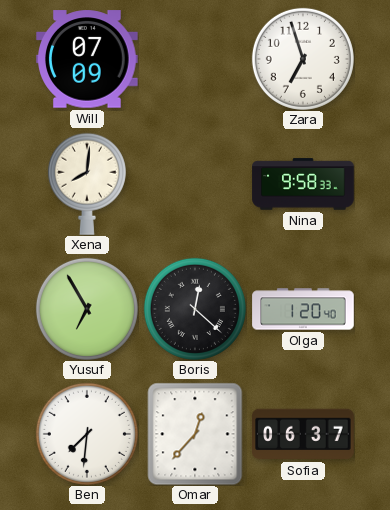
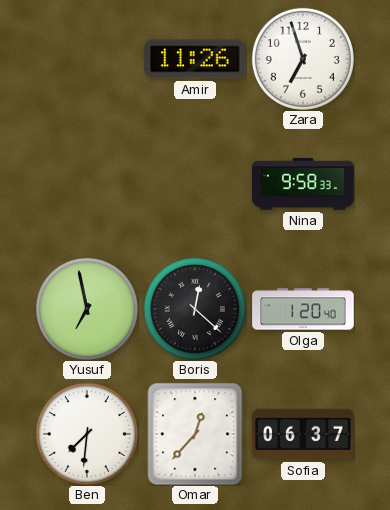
Will: 07:09 -> none
Amir: none -> 11:26
Xena: 8:01 -> none
Yusuf: 6:55 -> 6:58
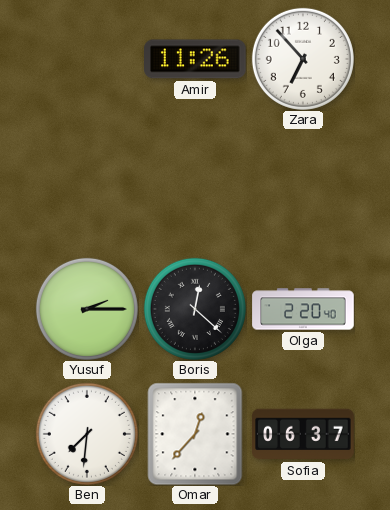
Zara: 6:57 -> 6:53
Nina: 9:58 -> none
Yusuf: 6:58 -> 2:15
Olga: 1:20 -> 2:20
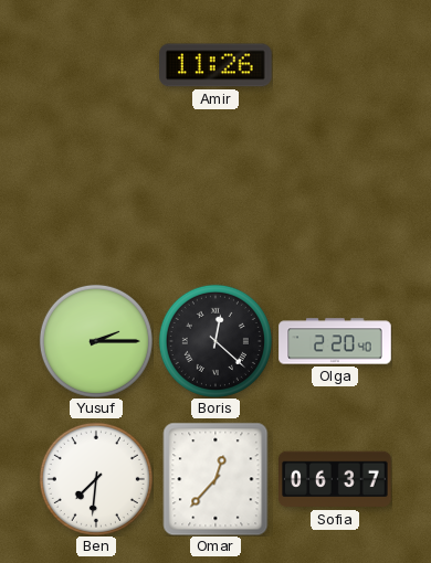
Zara: 6:53 -> none
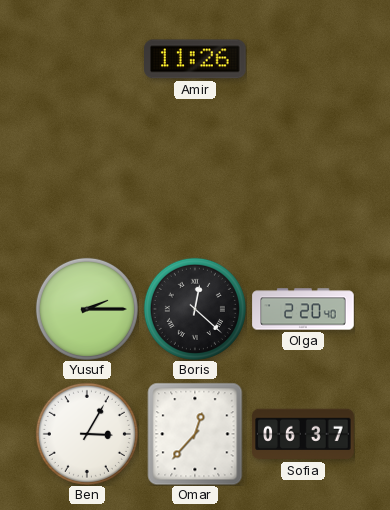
Ben: 7:31 -> 3:05
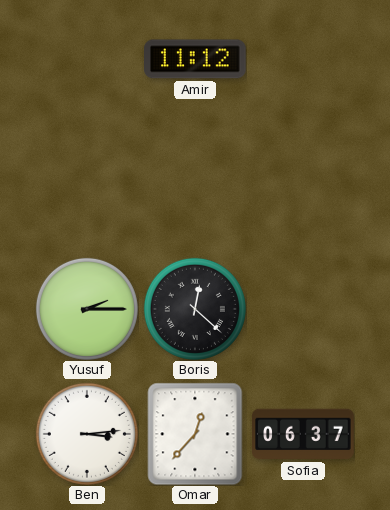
Amir: 11:26 -> 11:12
Olga: 2:20 -> none
Ben: 3:05 -> 3:14
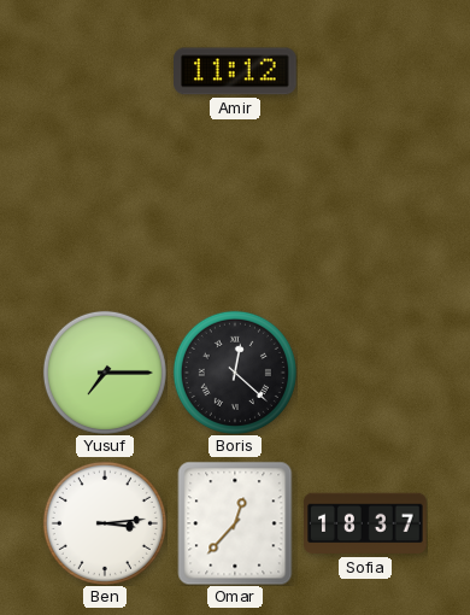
Yusuf: 2:15 -> 7:15
Sofia: 06:37 -> 18:37
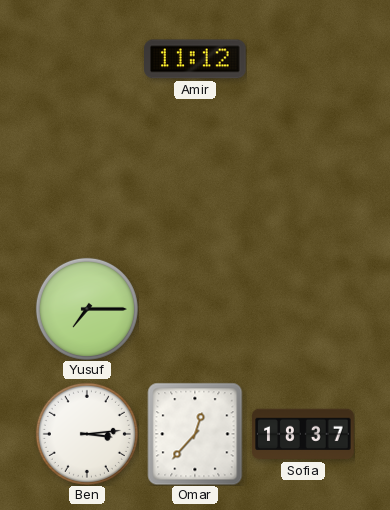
Boris: 12:22 -> none
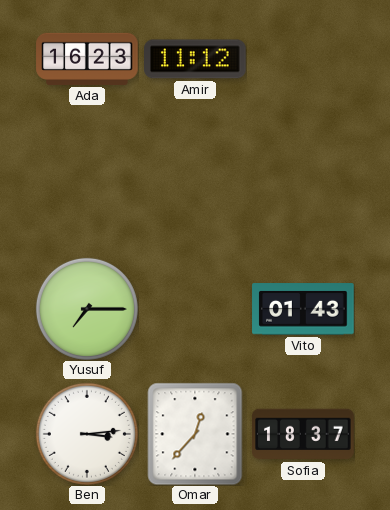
Ada: none -> 16:23
Vito: none -> 01:43
